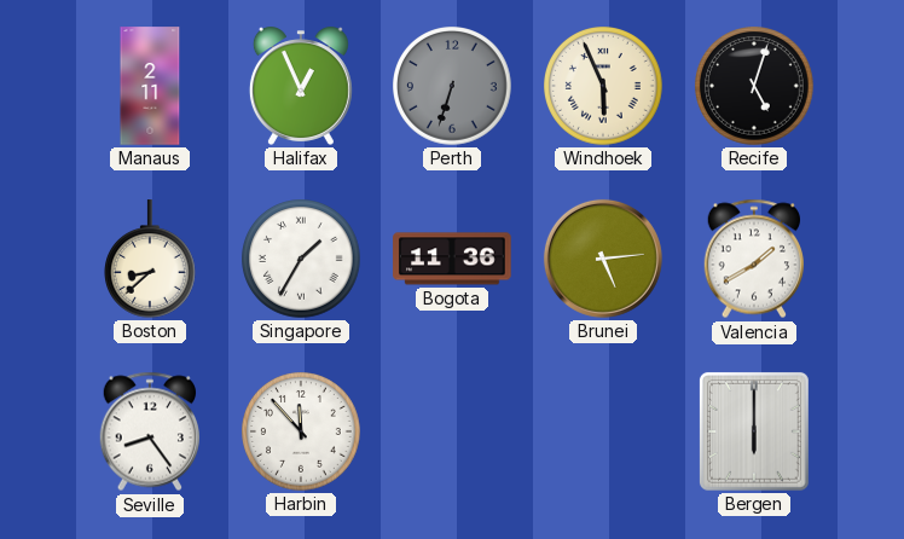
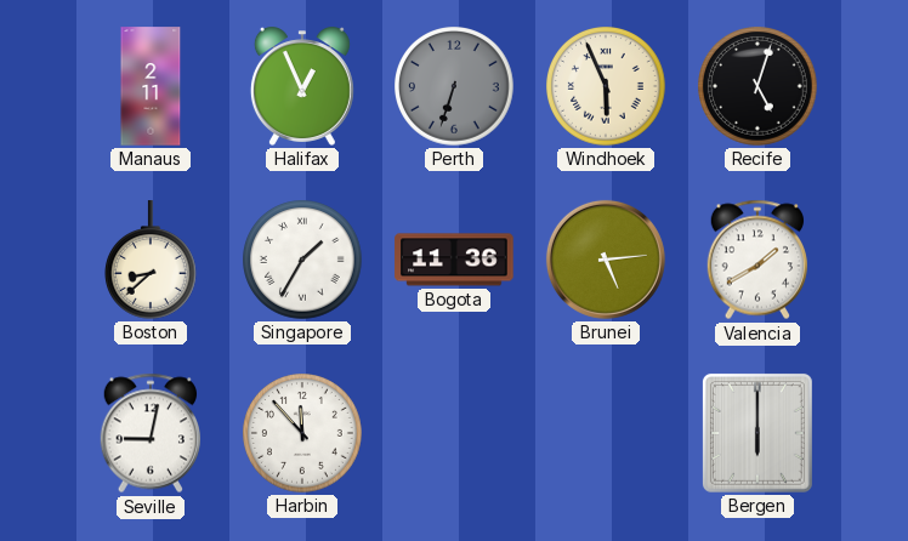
Seville: 8:24 -> 9:02
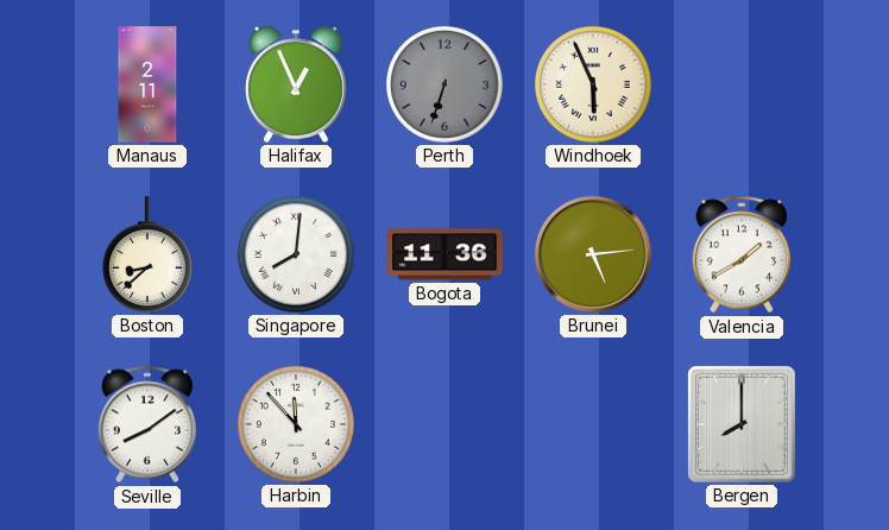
Recife: 5:03 -> none
Singapore: 1:35 -> 8:01
Seville: 9:02 -> 8:09
Bergen: 6:00 -> 8:00
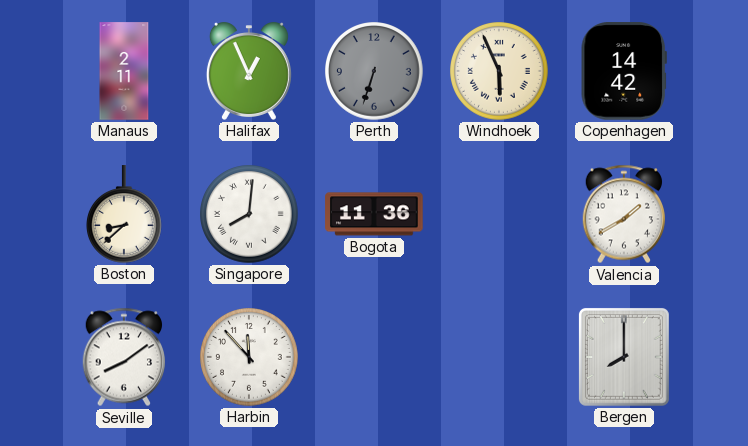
Copenhagen: none -> 14:42
Brunei: 5:14 -> none
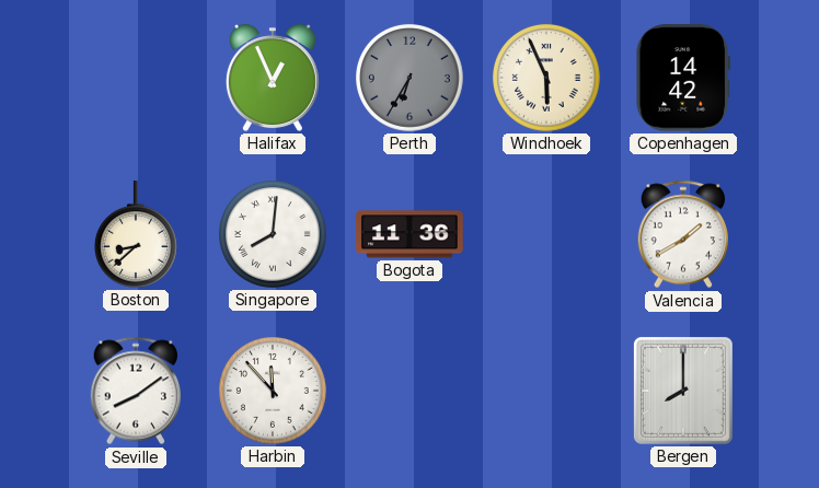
Manaus: 2:11 -> none
Perth: 6:33 -> 6:35
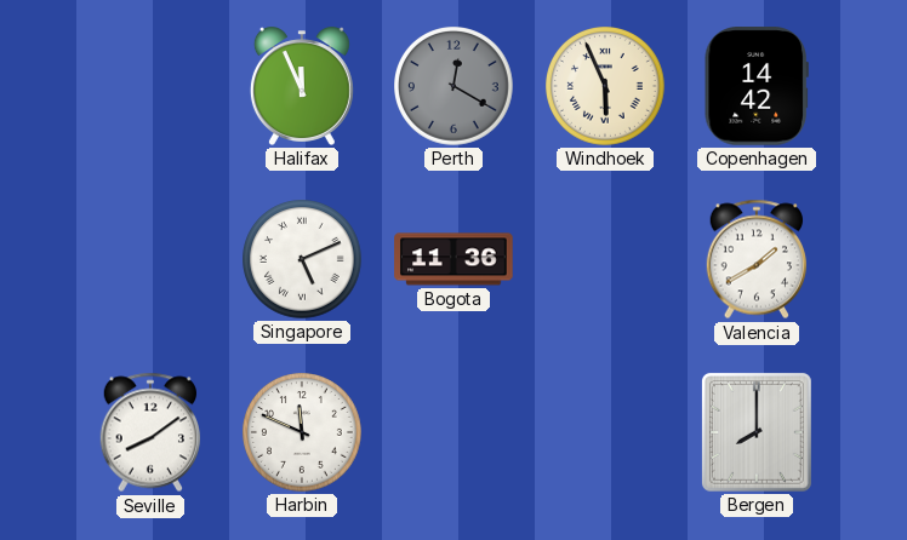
Halifax: 12:56 -> 11:56
Perth: 6:35 -> 12:20
Boston: 8:38 -> none
Singapore: 8:01 -> 5:11
Harbin: 11:53 -> 11:49
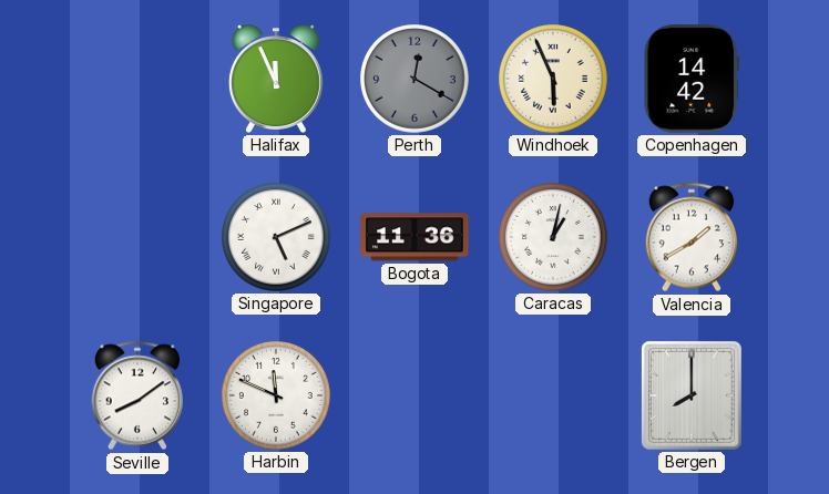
Caracas: none -> 1:02
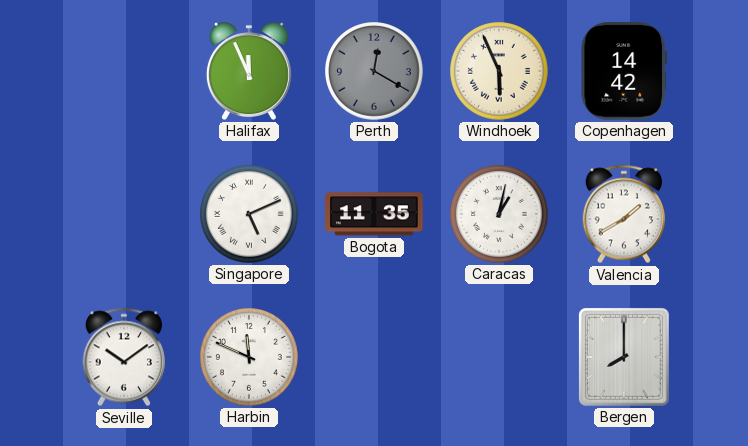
Bogota: 11:36 -> 11:35
Seville: 8:09 -> 10:09
